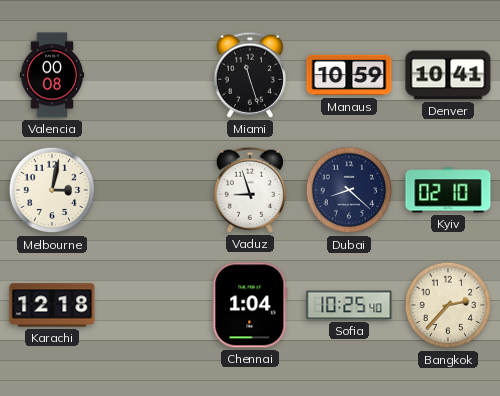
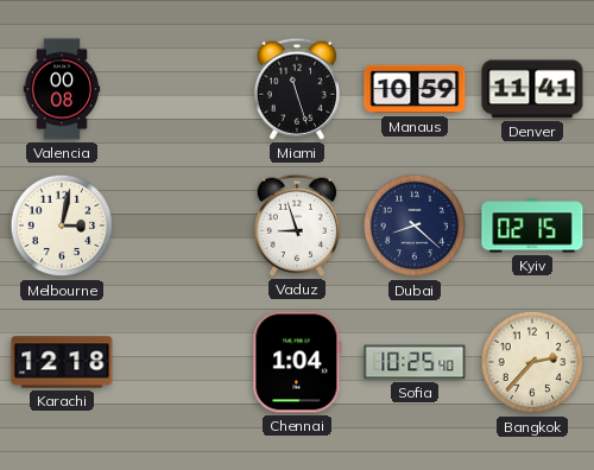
Denver: 10:41 -> 11:41
Kyiv: 02:10 -> 02:15
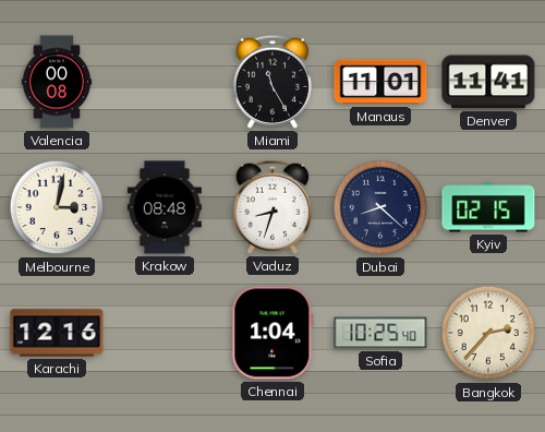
Miami: 11:27 -> 11:25
Manaus: 10:59 -> 11:01
Krakow: none -> 08:48
Vaduz: 8:57 -> 8:33
Karachi: 12:18 -> 12:16
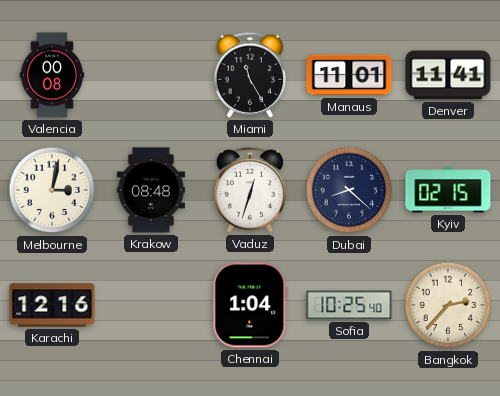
Vaduz: 8:33 -> 12:33
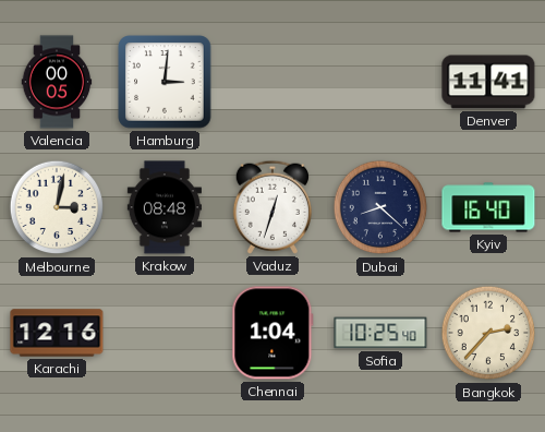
Valencia: 00:08 -> 00:05
Hamburg: none -> 3:01
Miami: 11:25 -> none
Manaus: 11:01 -> none
Kyiv: 02:15 -> 16:40
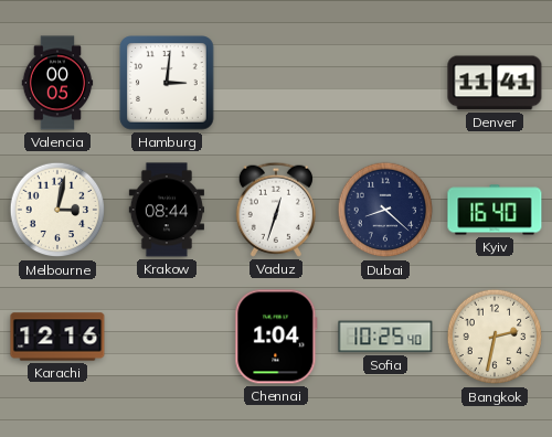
Krakow: 08:48 -> 08:44
Bangkok: 2:37 -> 2:32
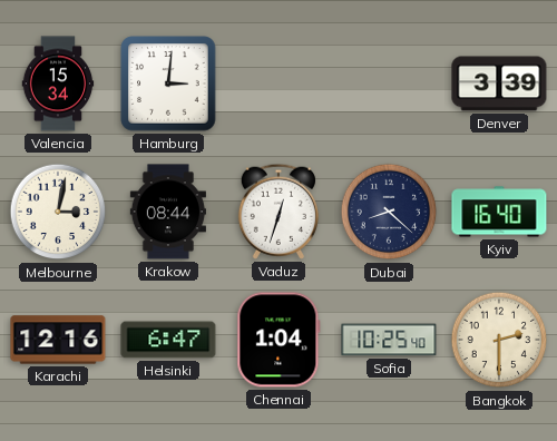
Valencia: 00:05 -> 15:34
Denver: 11:41 -> 3:39
Helsinki: none -> 6:47
Bangkok: 2:32 -> 2:30
